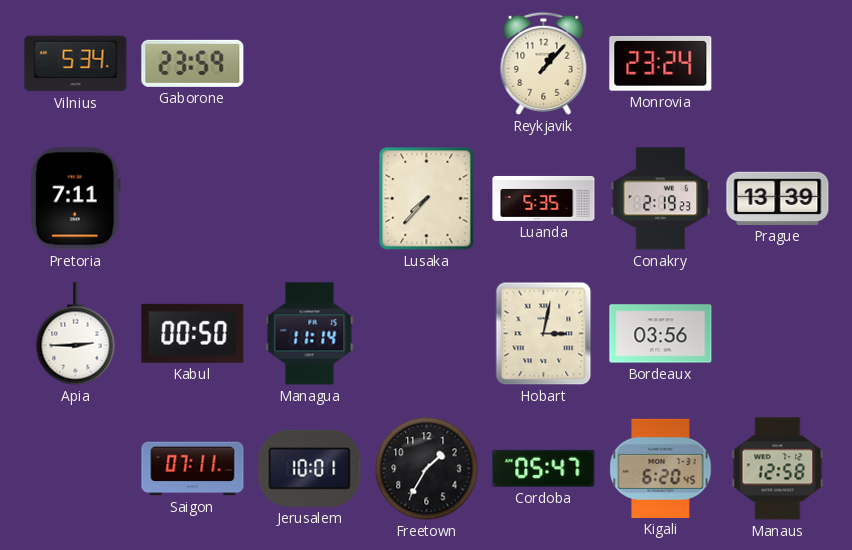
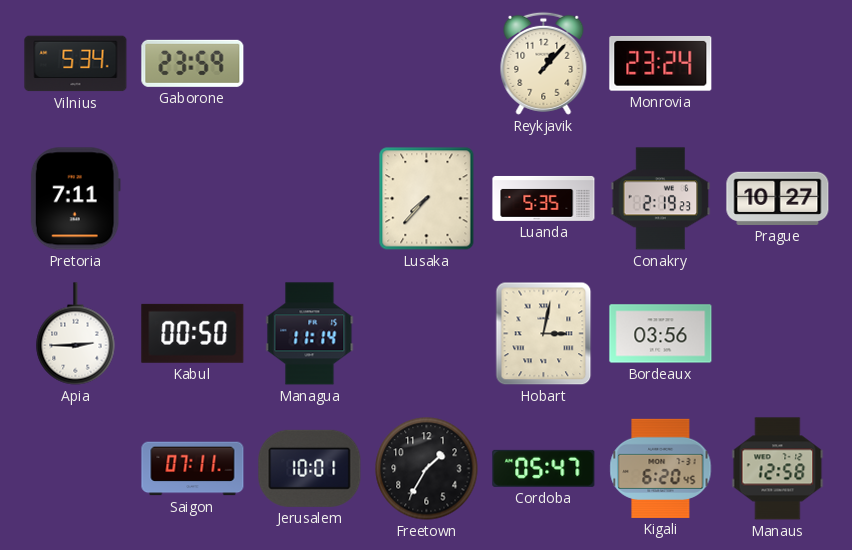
Prague: 13:39 -> 10:27
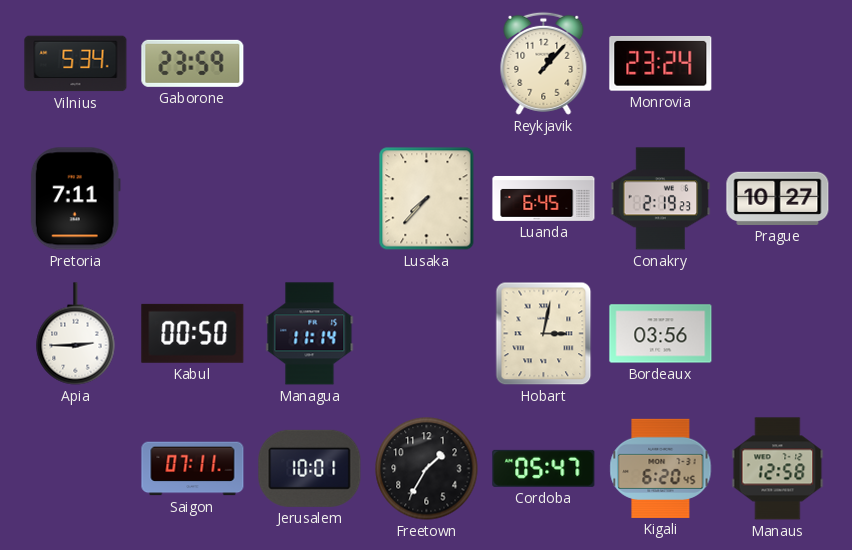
Luanda: 5:35 -> 6:45
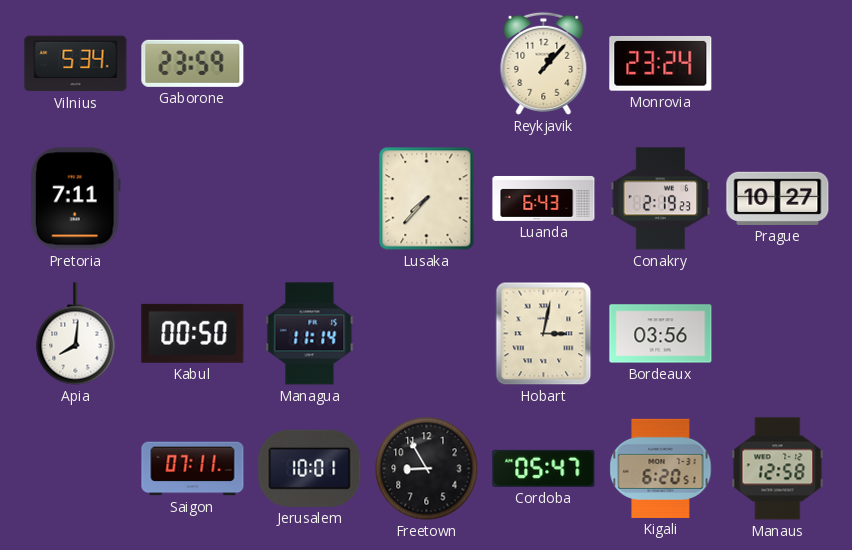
Luanda: 6:45 -> 6:43
Apia: 2:45 -> 8:01
Freetown: 1:35 -> 8:55
Kigali: 6:20:45 -> 6:20:51
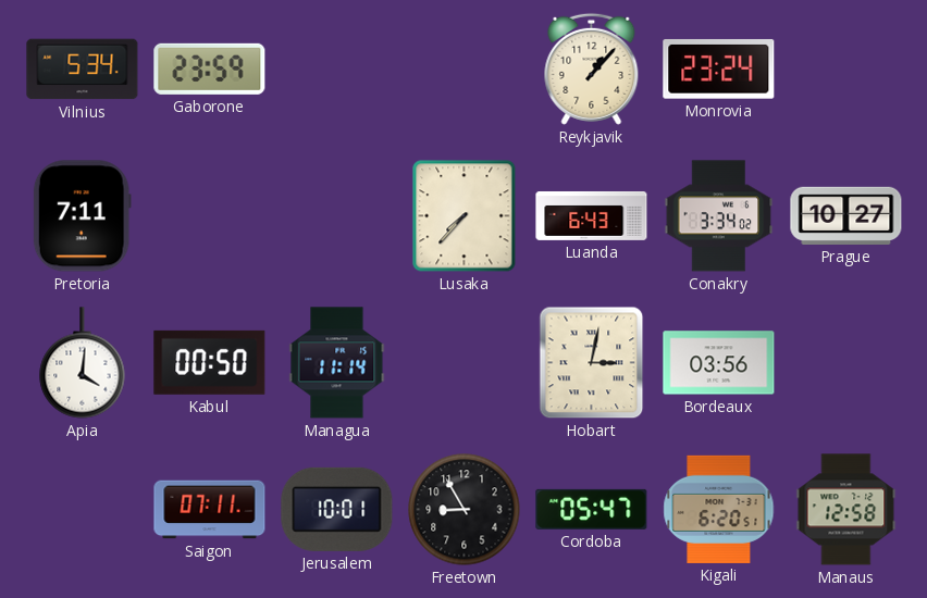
Conakry: 2:19 -> 3:34
Apia: 8:01 -> 4:01
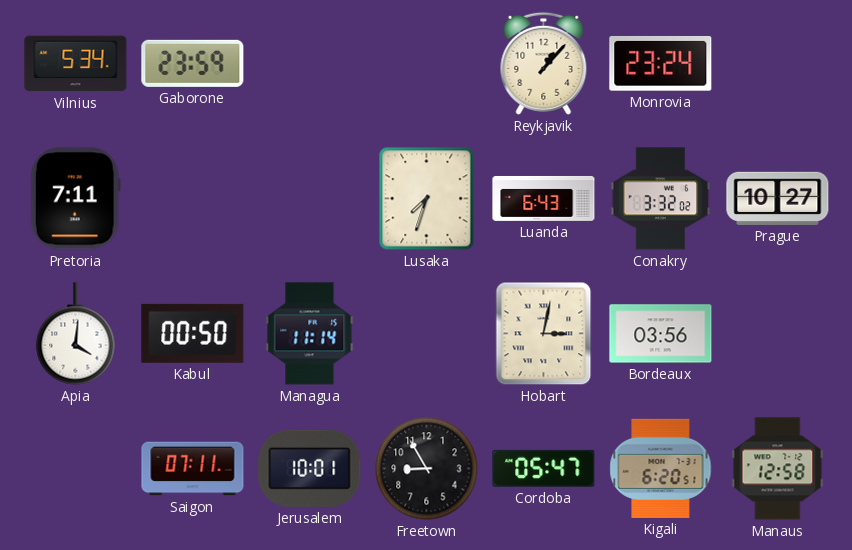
Lusaka: 7:37 -> 7:33
Conakry: 3:34 -> 3:32
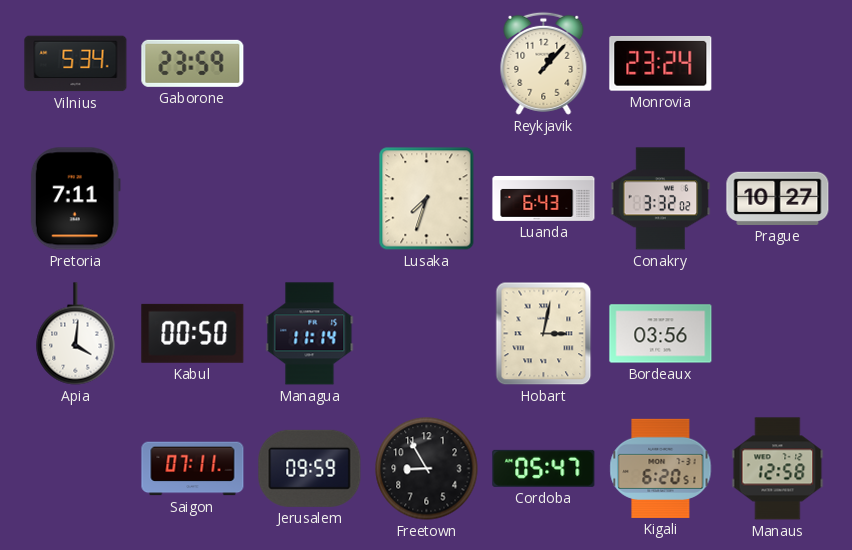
Jerusalem: 10:01 -> 09:59
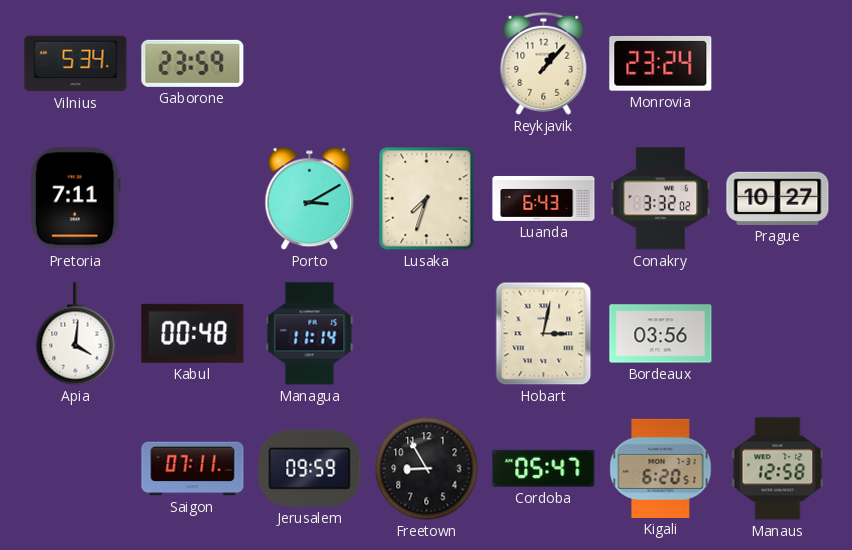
Porto: none -> 3:10
Kabul: 00:50 -> 00:48
